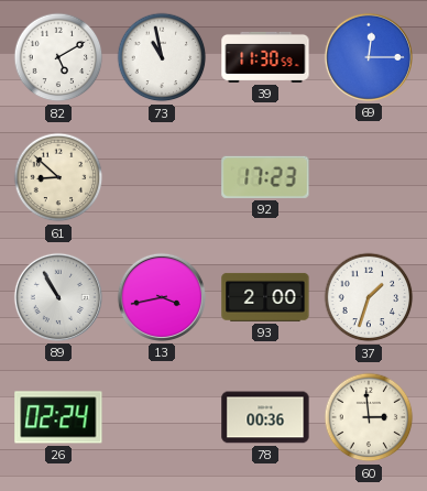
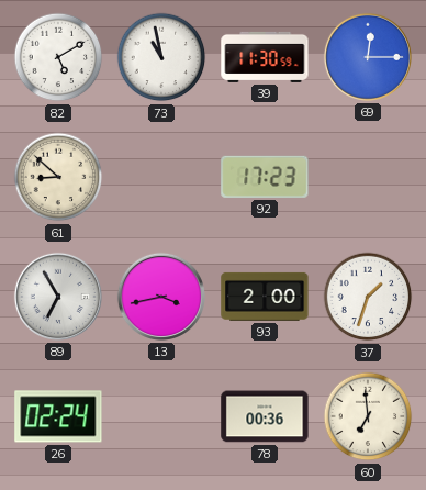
89: 10:55 -> 6:55
60: 2:59 -> 6:59
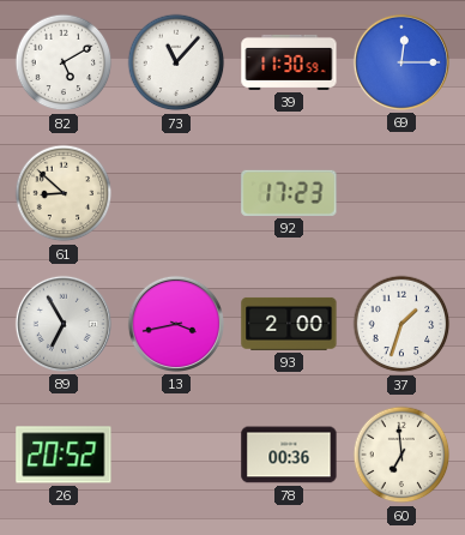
73: 10:58 -> 11:07
26: 02:24 -> 20:52
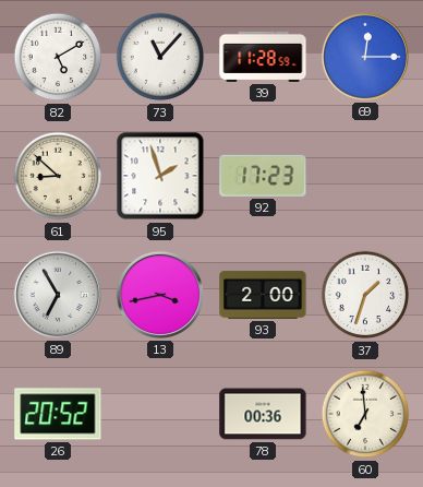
39: 11:30 -> 11:28
95: none -> 1:57
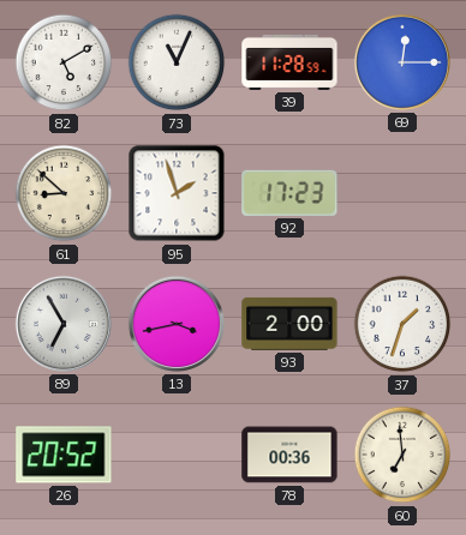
73: 11:07 -> 11:04
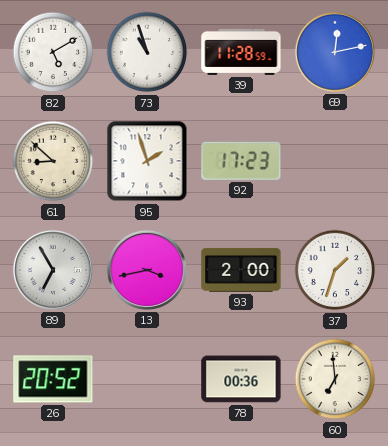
73: 11:04 -> 10:57
69: 12:15 -> 12:13
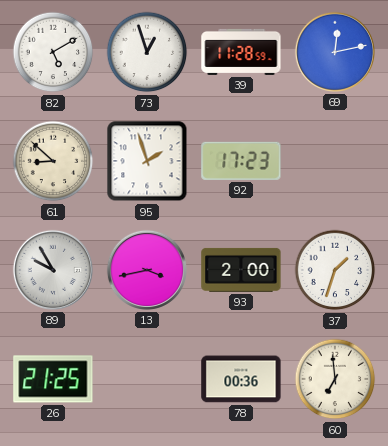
73: 10:57 -> 12:57
89: 6:55 -> 9:55
26: 20:52 -> 21:25
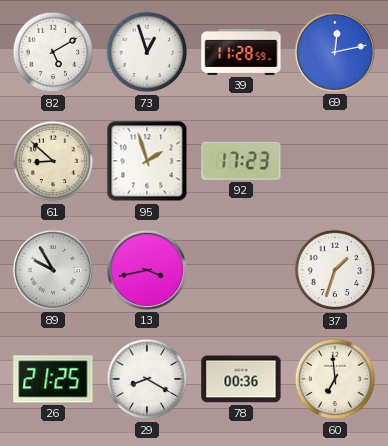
93: 2:00 -> none
29: none -> 8:20
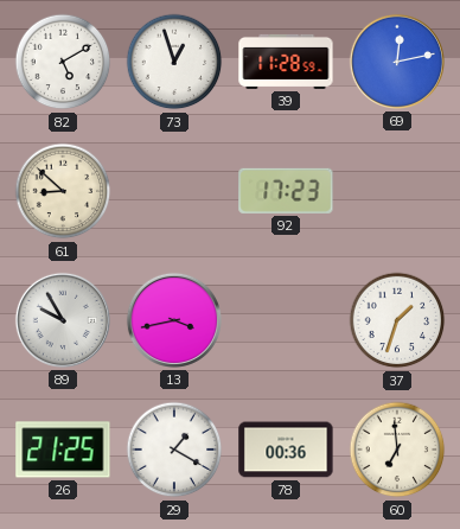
95: 1:57 -> none
29: 8:20 -> 1:20
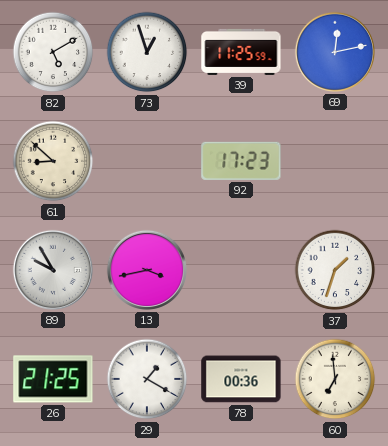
39: 11:28 -> 11:25
